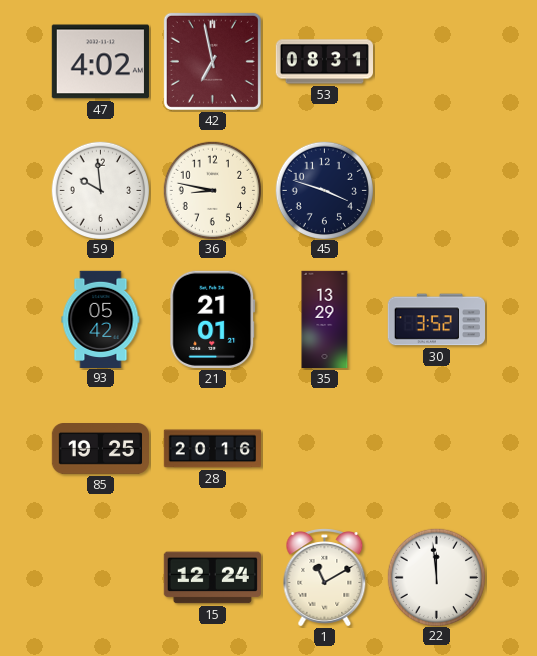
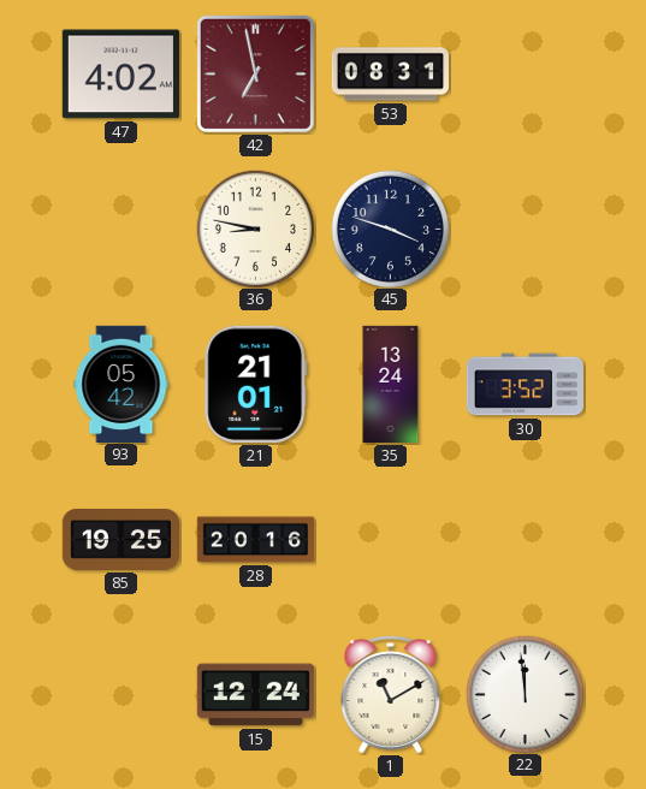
59: 9:59 -> none
35: 13:29 -> 13:24
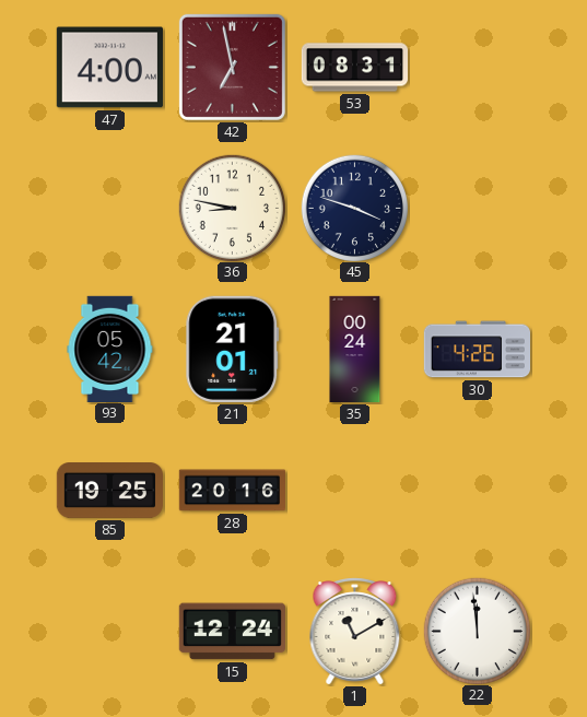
47: 4:02 -> 4:00
35: 13:24 -> 00:24
30: 3:52 -> 4:26
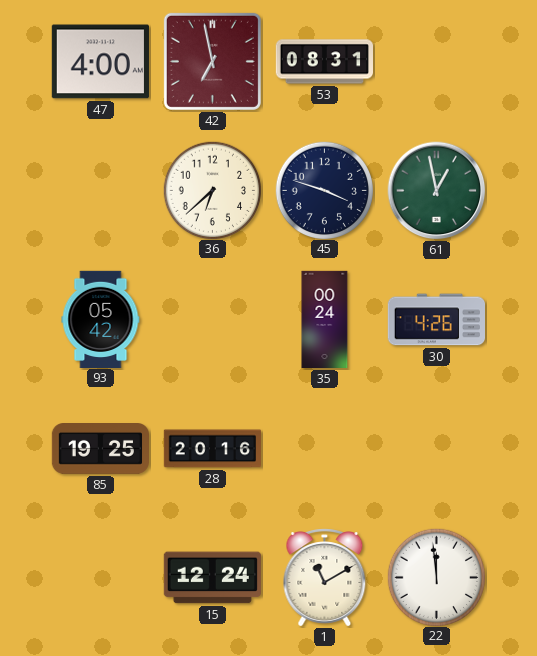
36: 8:47 -> 6:38
61: none -> 12:58
21: 21:01 -> none
